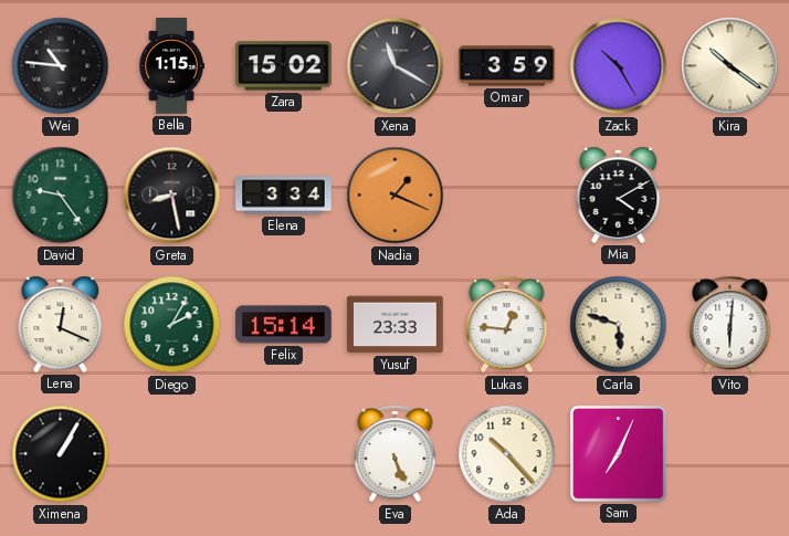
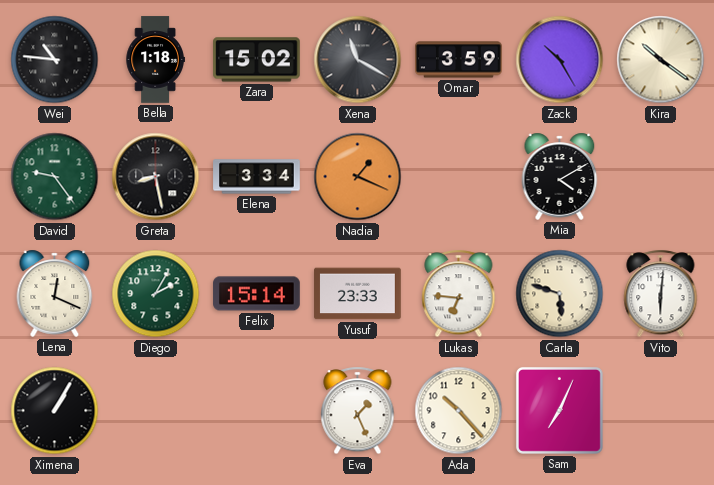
Bella: 1:15 -> 1:18
Lukas: 12:46 -> 6:46
Eva: 5:26 -> 1:26
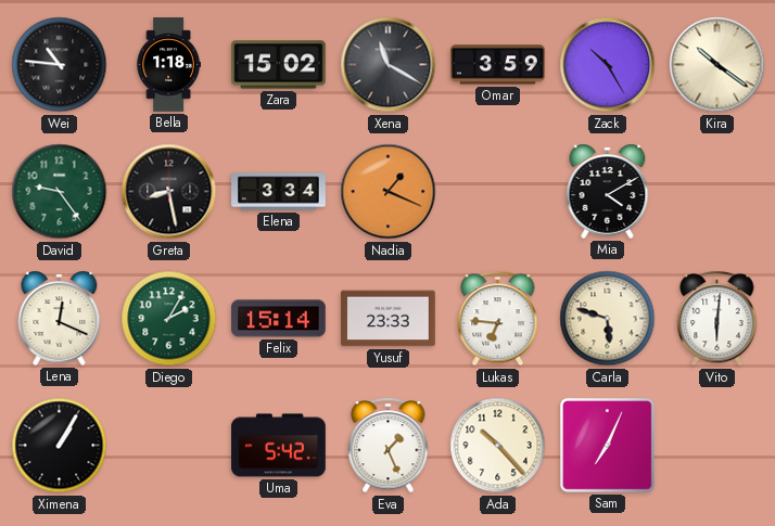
Uma: none -> 5:42
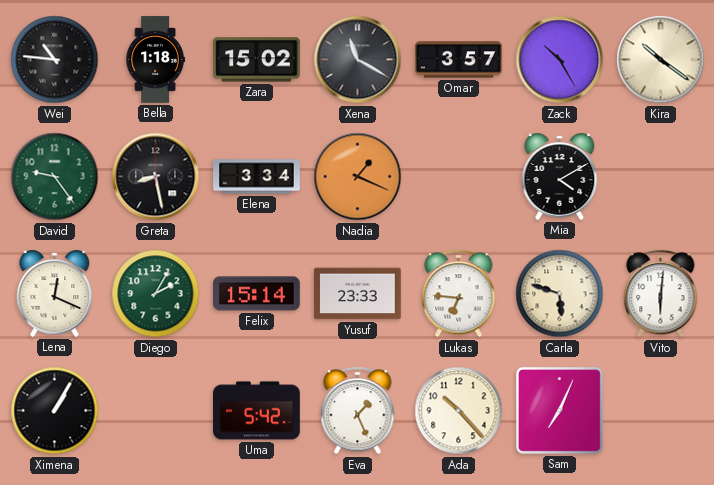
Omar: 3:59 -> 3:57
